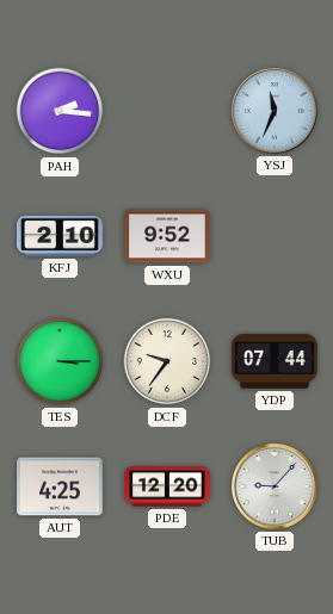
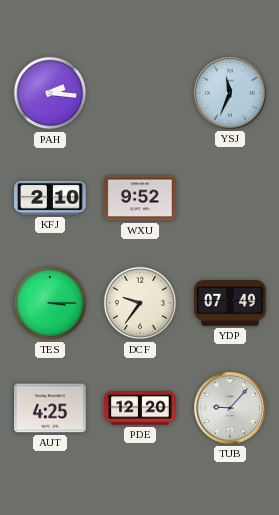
YDP: 07:44 -> 07:49
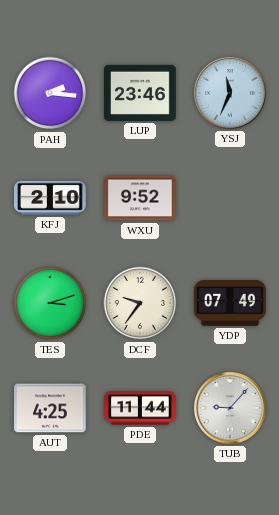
LUP: none -> 23:46
TES: 3:15 -> 3:12
PDE: 12:20 -> 11:44
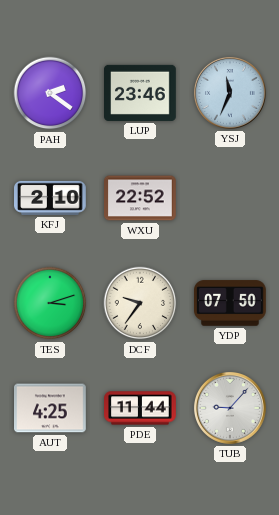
PAH: 2:16 -> 2:21
WXU: 9:52 -> 22:52
YDP: 07:49 -> 07:50
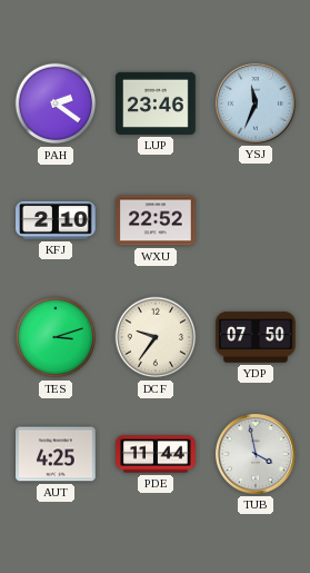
TUB: 9:07 -> 3:58
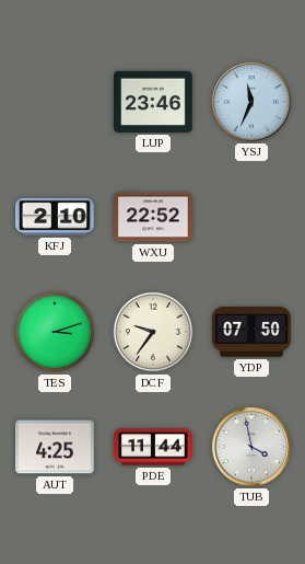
PAH: 2:21 -> none
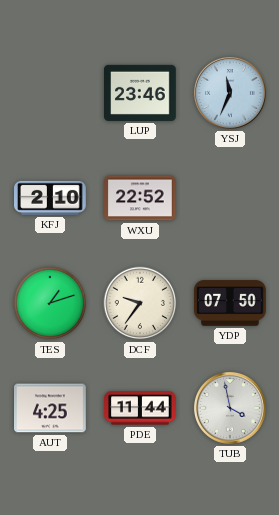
TES: 3:12 -> 1:12
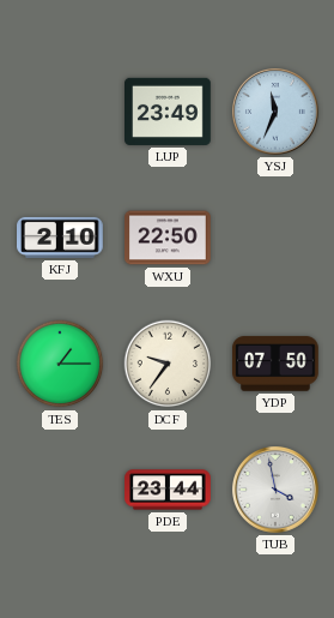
LUP: 23:46 -> 23:49
WXU: 22:52 -> 22:50
TES: 1:12 -> 1:15
AUT: 4:25 -> none
PDE: 11:44 -> 23:44
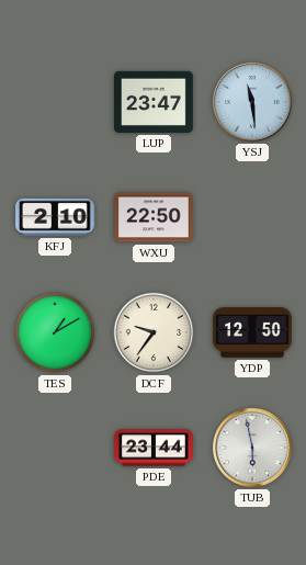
LUP: 23:49 -> 23:47
YSJ: 11:34 -> 11:29
TES: 1:15 -> 1:10
YDP: 07:50 -> 12:50
TUB: 3:58 -> 5:58
